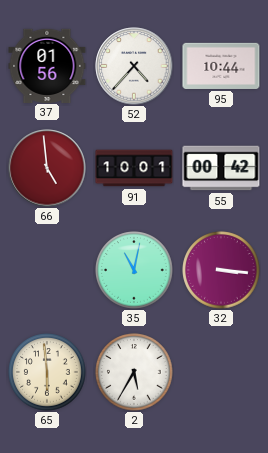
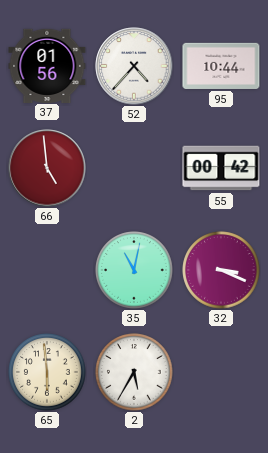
91: 10:01 -> none
32: 3:16 -> 3:19
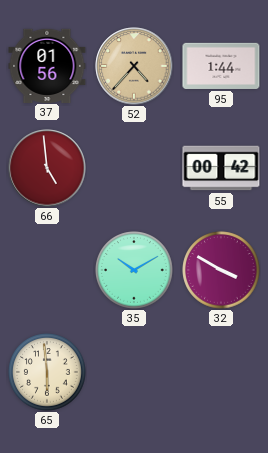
52 dial: white -> champagne
95: 10:44 -> 1:44
35: 11:02 -> 10:10
32: 3:19 -> 3:50
2: 5:35 -> none
